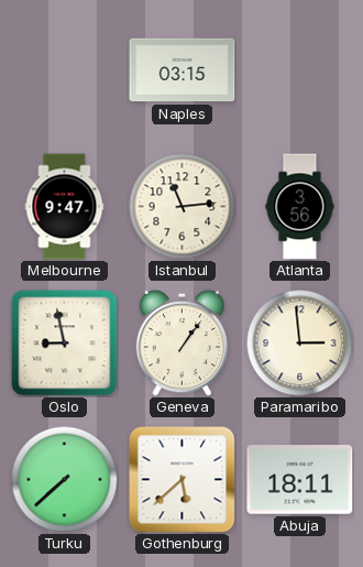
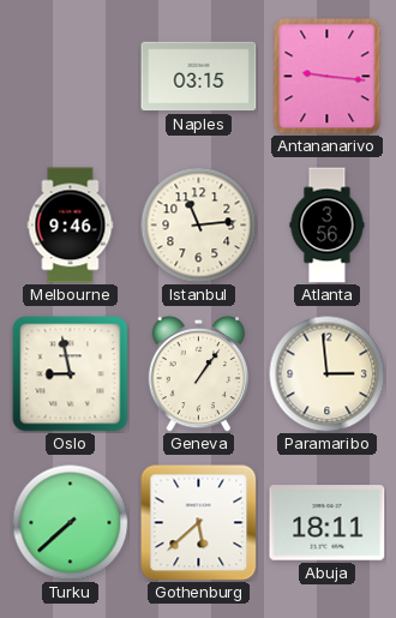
Antananarivo: none -> 9:16
Melbourne: 9:47 -> 9:46
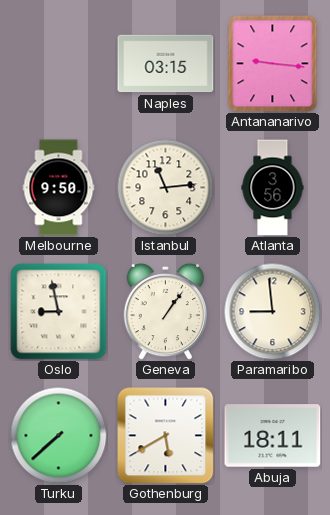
Melbourne: 9:46 -> 9:50
Paramaribo: 2:59 -> 8:59
Gothenburg: 5:38 -> 5:40
